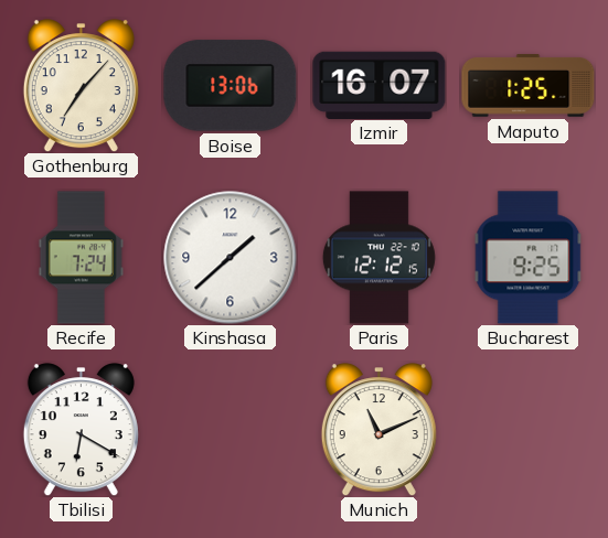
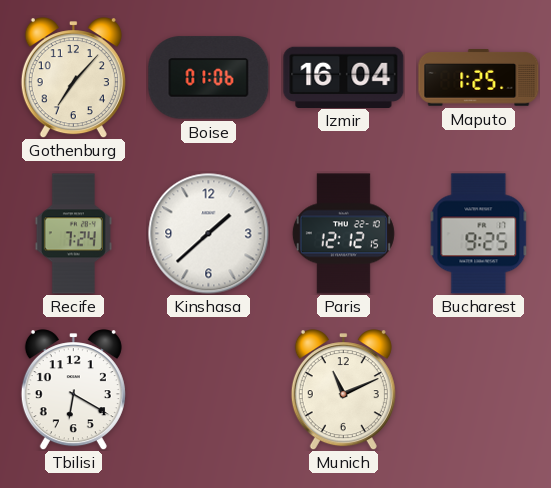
Boise: 13:06 -> 01:06
Izmir: 16:07 -> 16:04
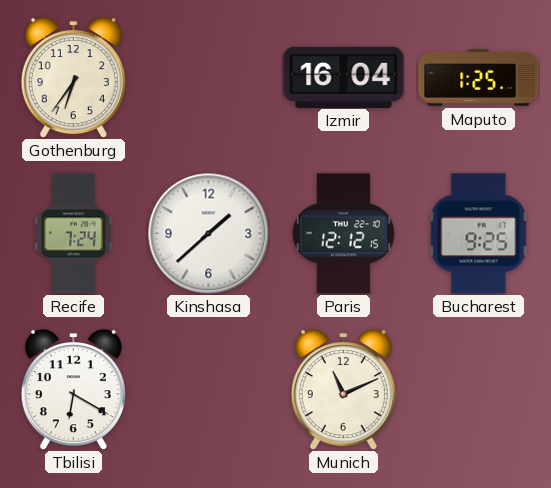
Gothenburg: 7:07 -> 6:36
Boise: 01:06 -> none
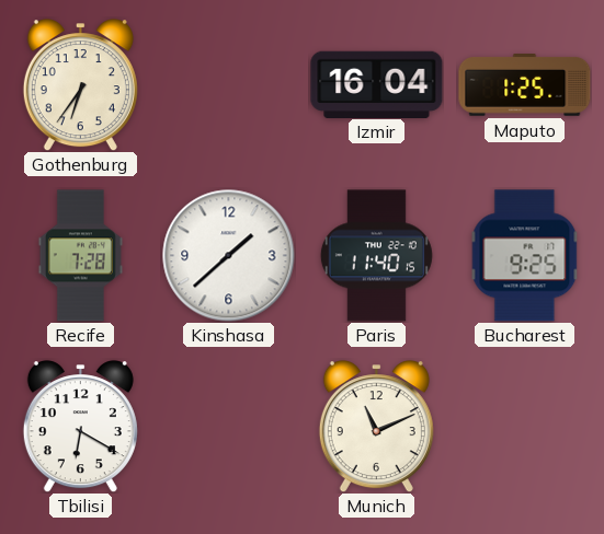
Recife: 7:24 -> 7:28
Paris: 12:12 -> 11:40
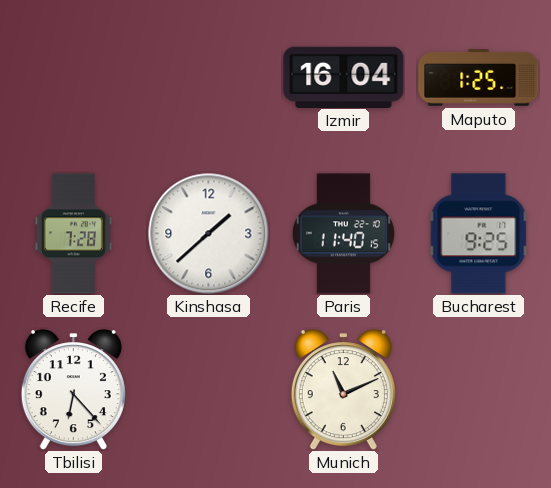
Gothenburg: 6:36 -> none
Tbilisi: 6:20 -> 6:23
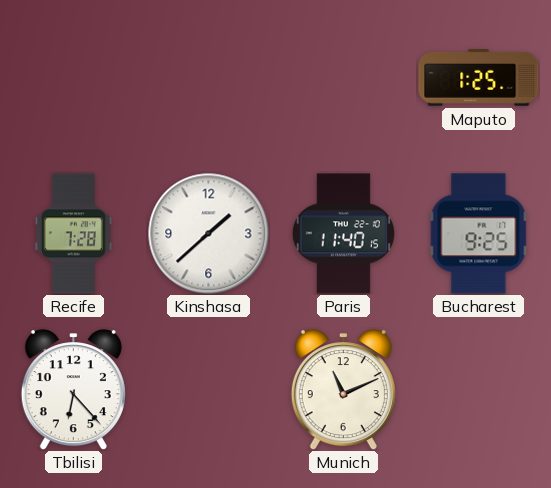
Izmir: 16:04 -> none
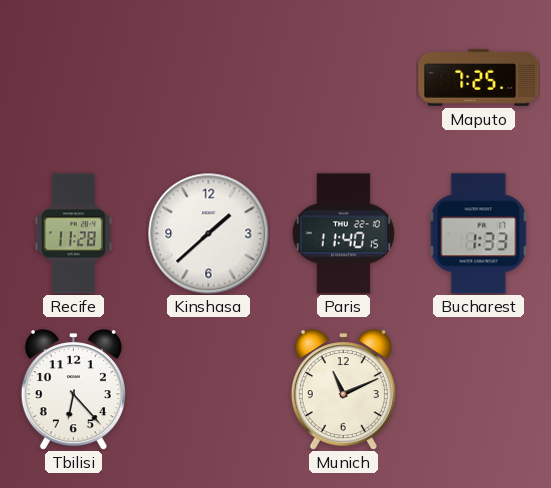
Maputo: 1:25 -> 7:25
Recife: 7:28 -> 11:28
Bucharest: 9:25 -> 1:33
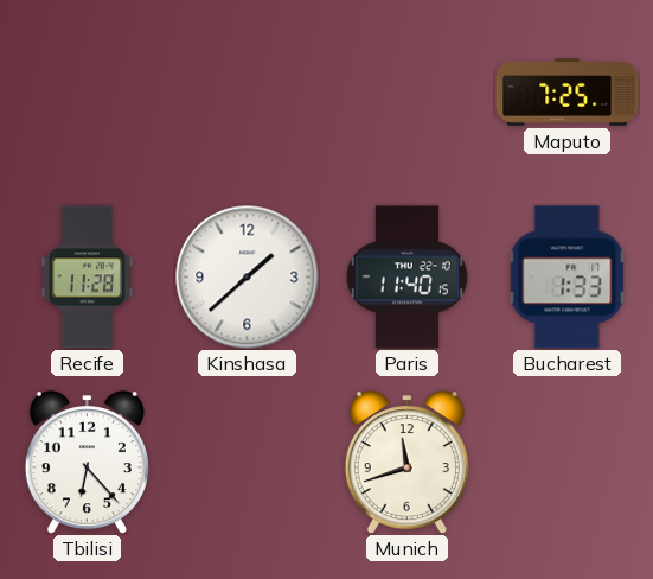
Munich: 11:11 -> 11:42
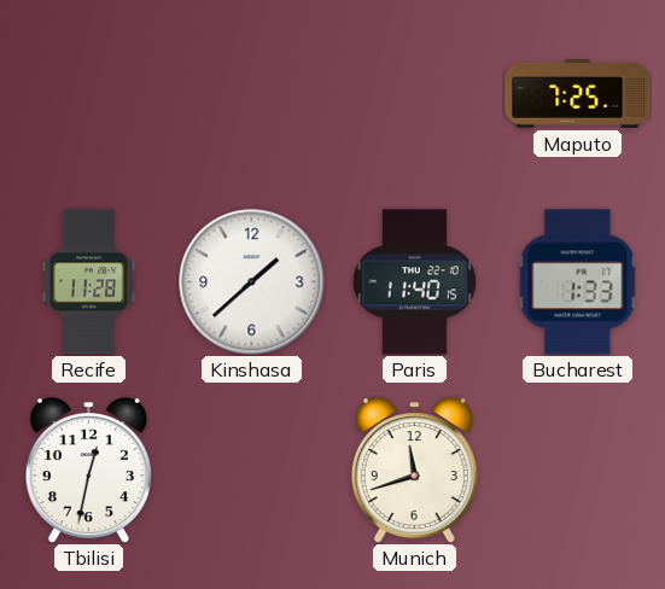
Tbilisi: 6:23 -> 12:32
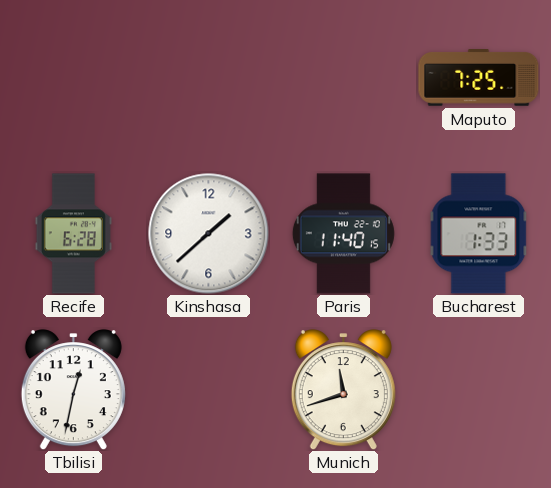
Recife: 11:28 -> 6:28
